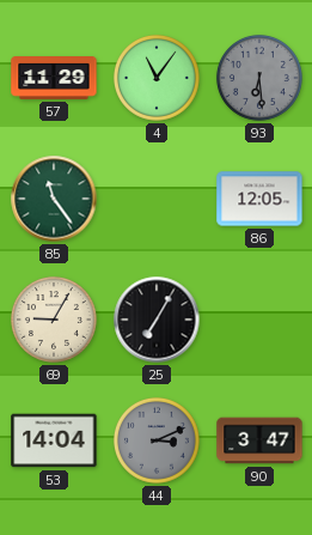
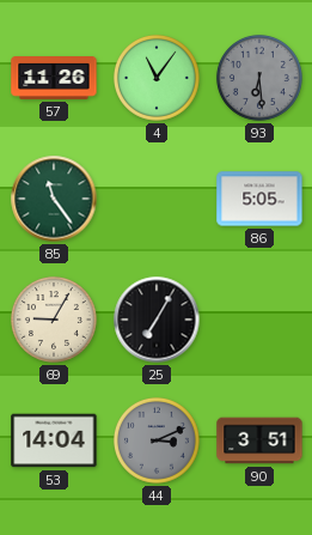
57: 11:29 -> 11:26
86: 12:05 -> 5:05
90: 3:47 -> 3:51
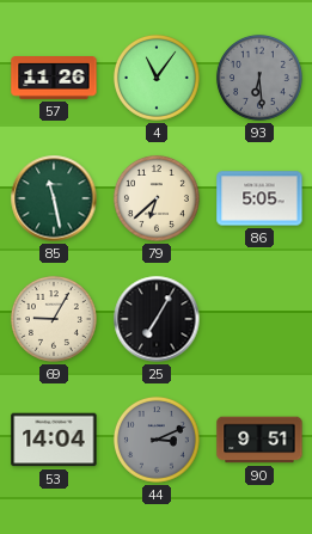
85: 11:24 -> 11:28
79: none -> 6:38
90: 3:51 -> 9:51
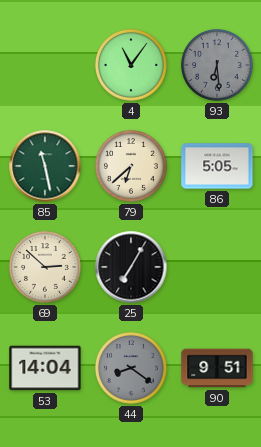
57: 11:26 -> none
69: 9:05 -> 2:52
44: 3:11 -> 8:21
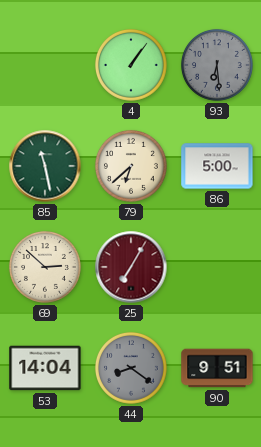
4: 11:06 -> 1:06
86: 5:05 -> 5:00
25 dial: black -> burgundy
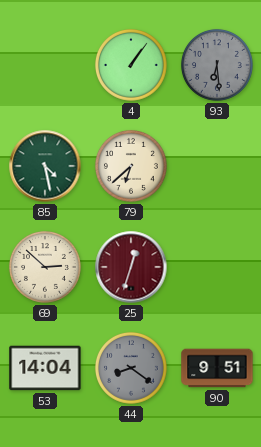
85: 11:28 -> 4:28
86: 5:00 -> none
25: 7:05 -> 12:33
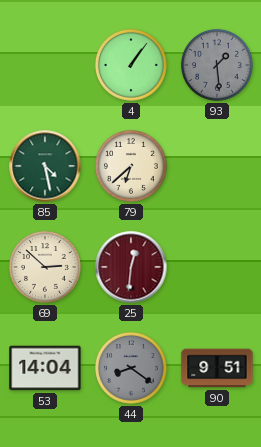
93: 6:29 -> 1:29
25: 12:33 -> 12:31
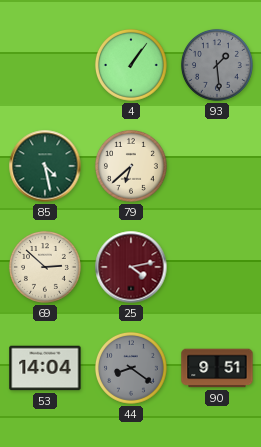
25: 12:31 -> 4:13
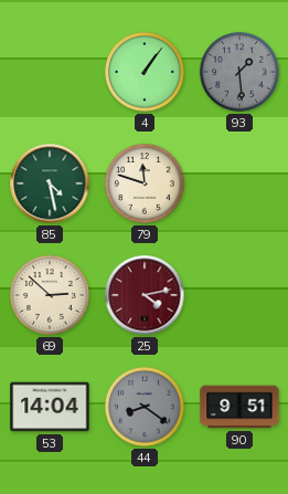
79: 6:38 -> 11:48
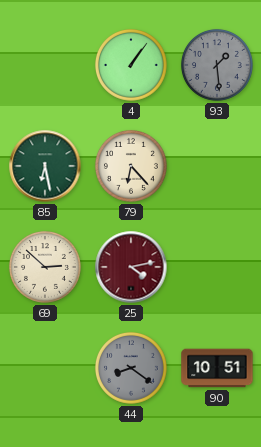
85: 4:28 -> 6:28
79: 11:48 -> 6:23
53: 14:04 -> none
90: 9:51 -> 10:51
